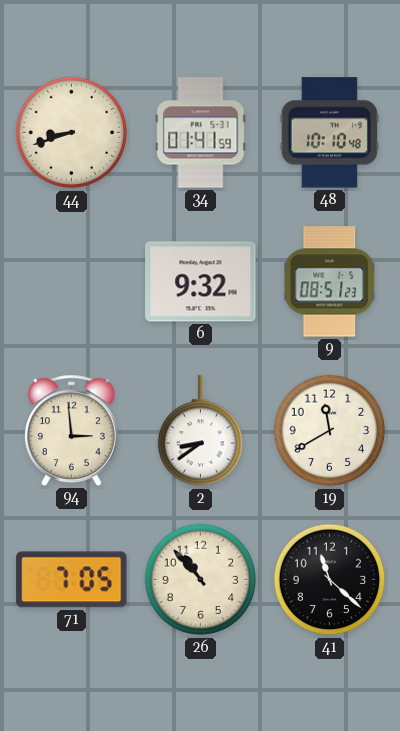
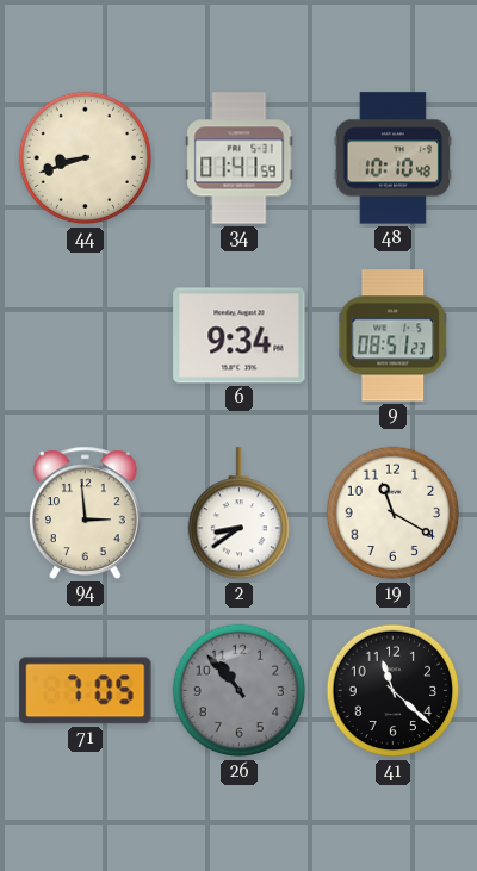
6: 9:32 -> 9:34
19: 11:40 -> 11:20
26 dial: cream -> grey
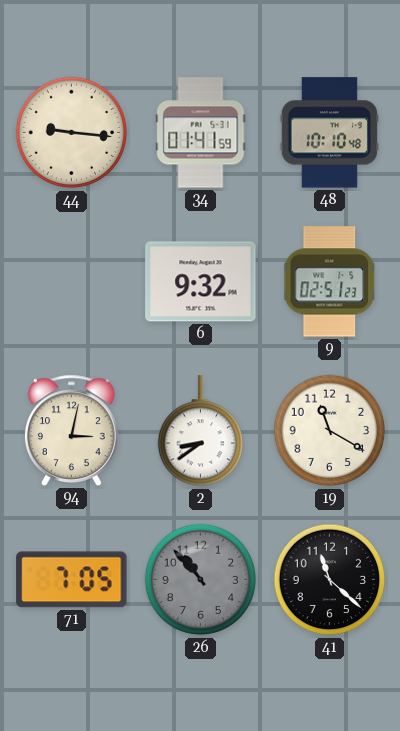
44: 8:42 -> 9:16
6: 9:34 -> 9:32
9: 08:51 -> 02:51
94: 2:59 -> 3:02
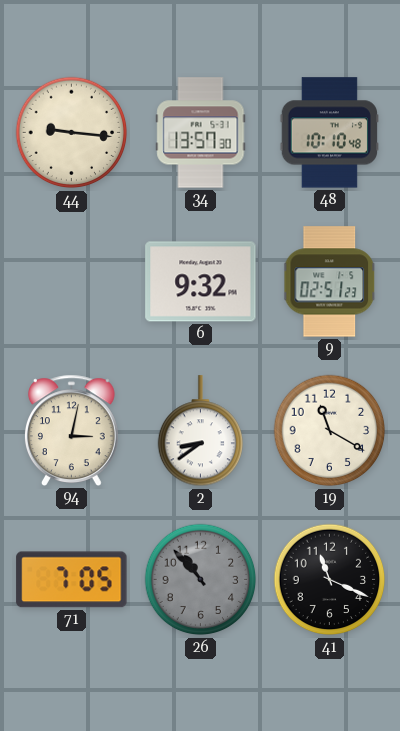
34: 01:41 -> 13:57
41: 11:22 -> 11:19
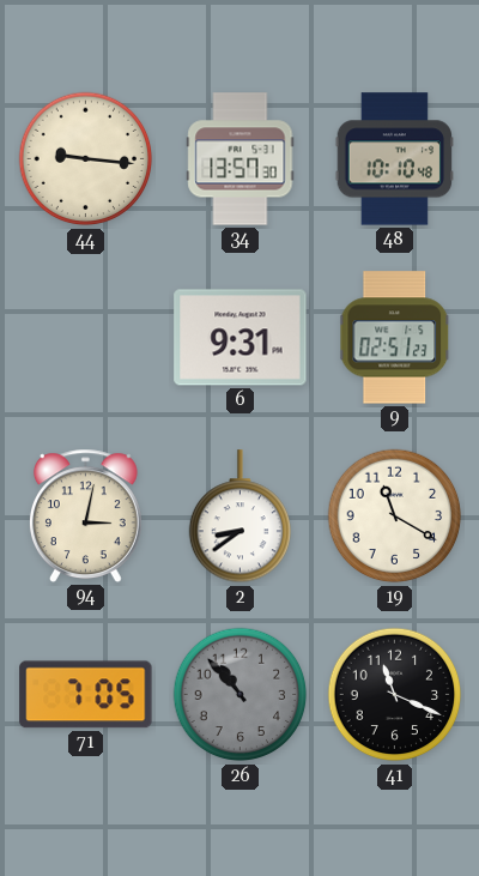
6: 9:32 -> 9:31
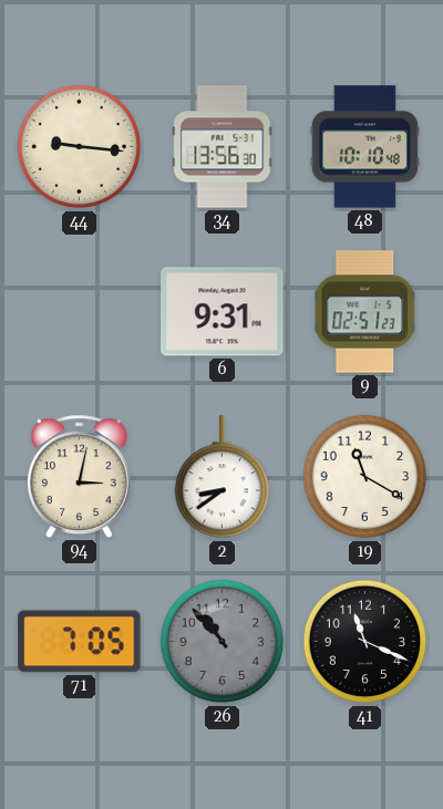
34: 13:57 -> 13:56
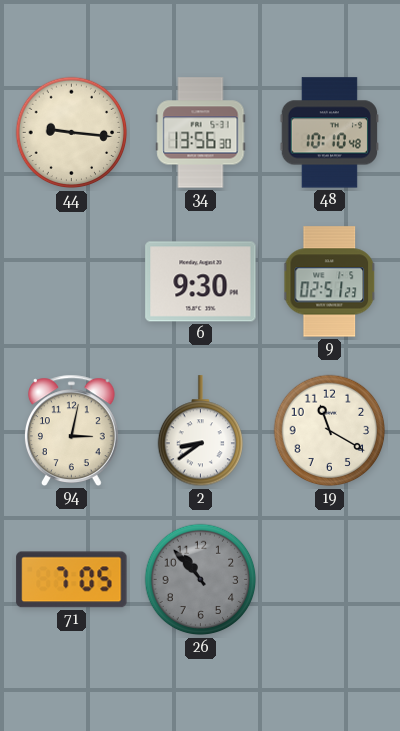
6: 9:31 -> 9:30
41: 11:19 -> none
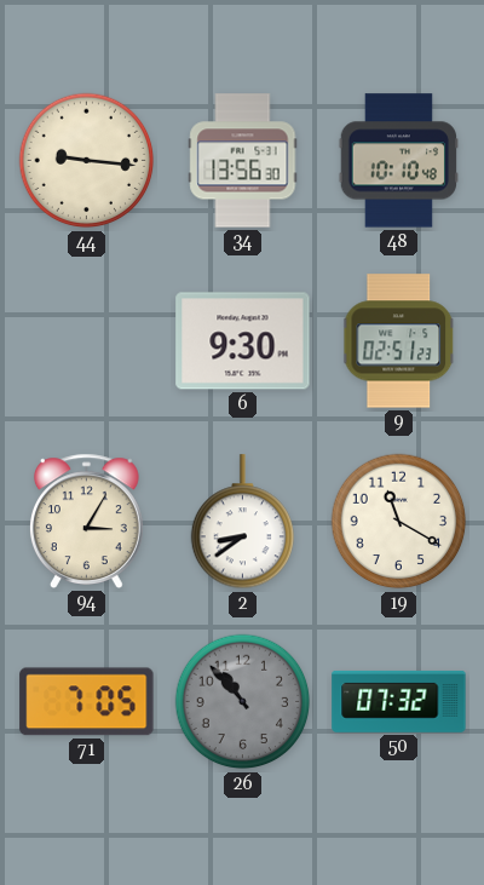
94: 3:02 -> 3:05
50: none -> 07:32
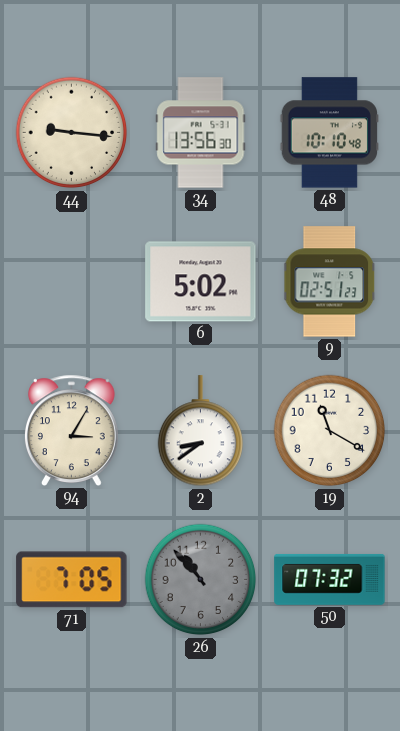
6: 9:30 -> 5:02
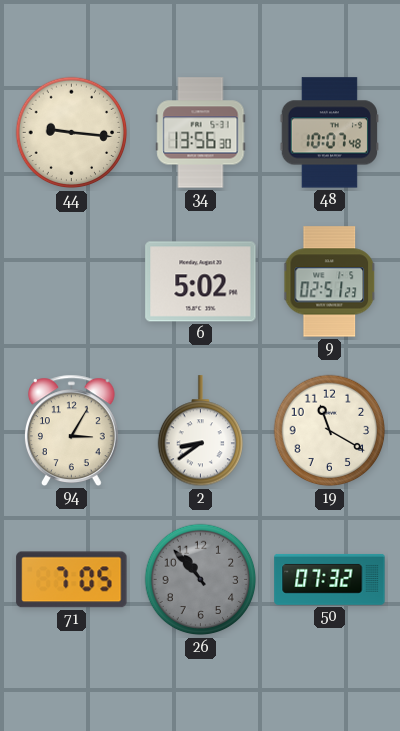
48: 10:10 -> 10:07
